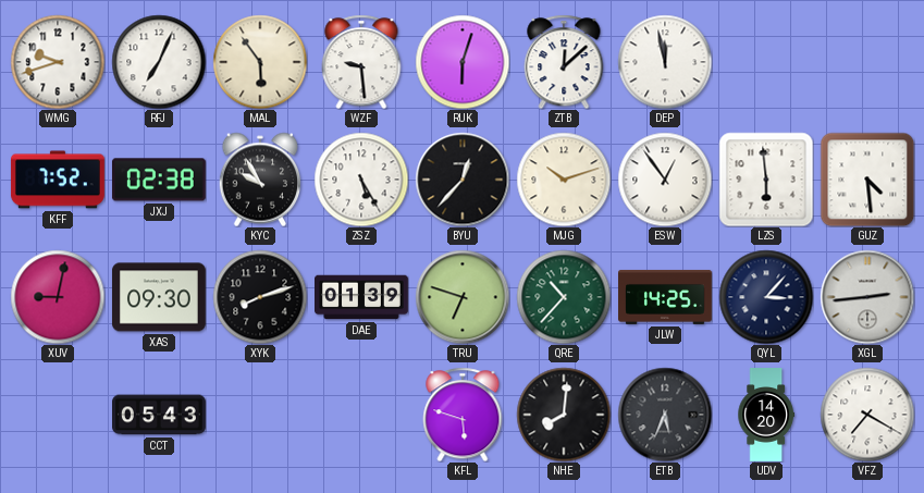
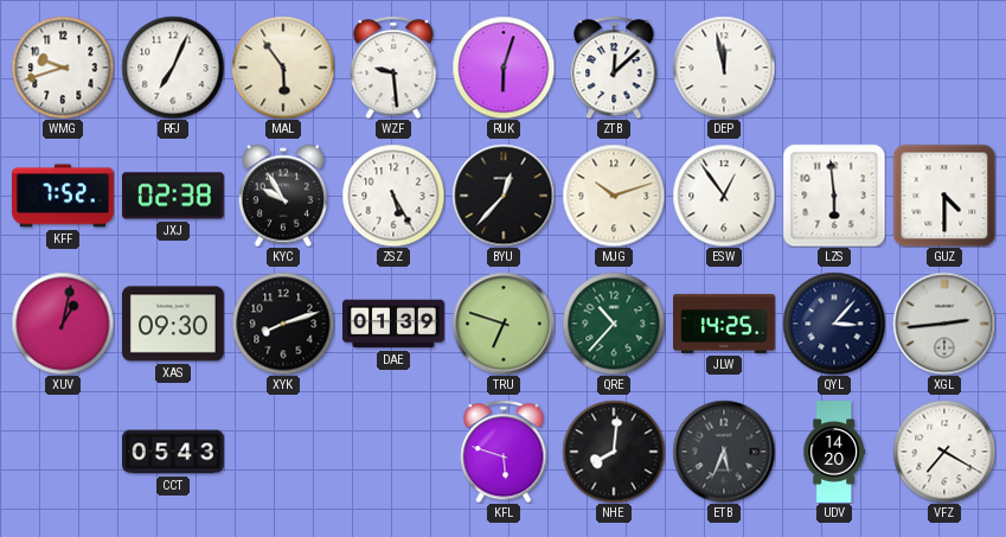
GUZ: 4:29 -> 4:30
XUV: 9:02 -> 1:02
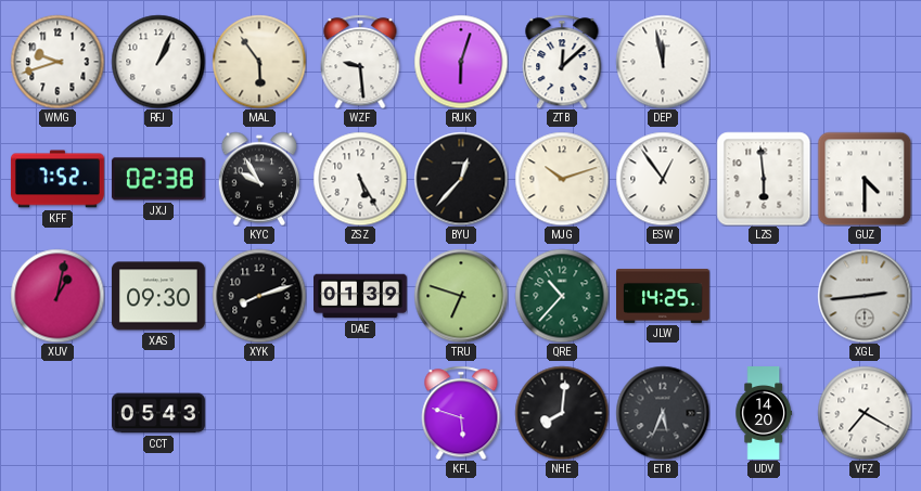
RFJ: 7:04 -> 1:04
QYL: 3:07 -> none
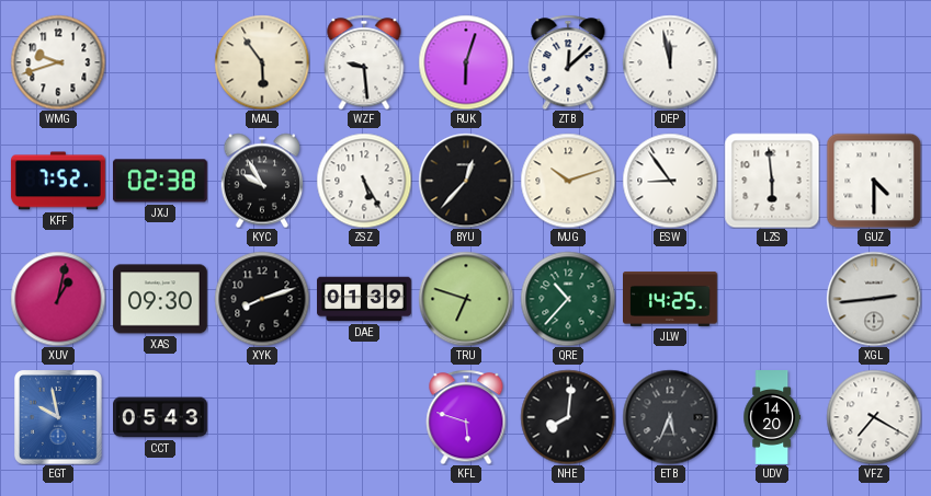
RFJ: 1:04 -> none
ESW: 12:54 -> 8:54
EGT: none -> 9:58
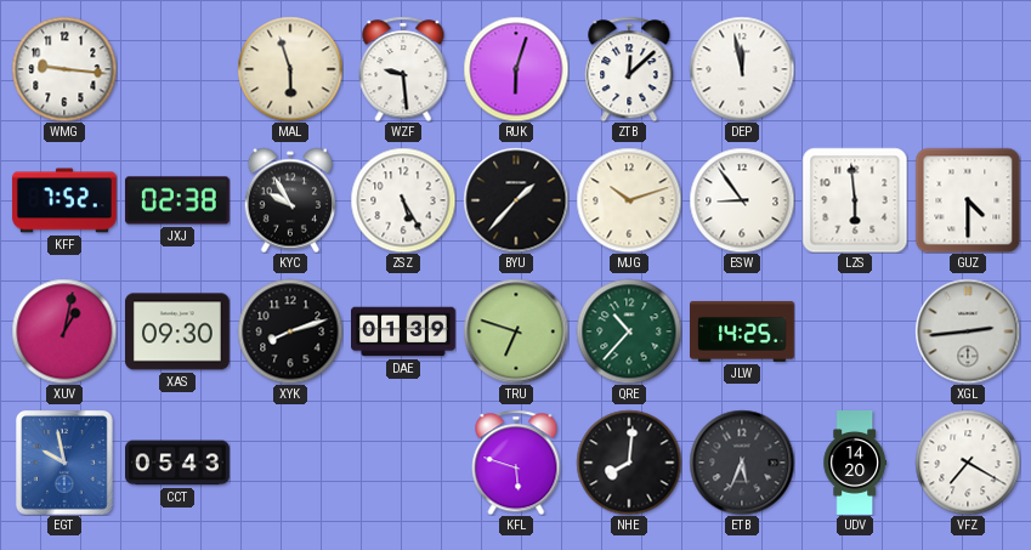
WMG: 9:42 -> 9:16
MAL: 5:54 -> 5:57
BYU: 12:37 -> 1:37
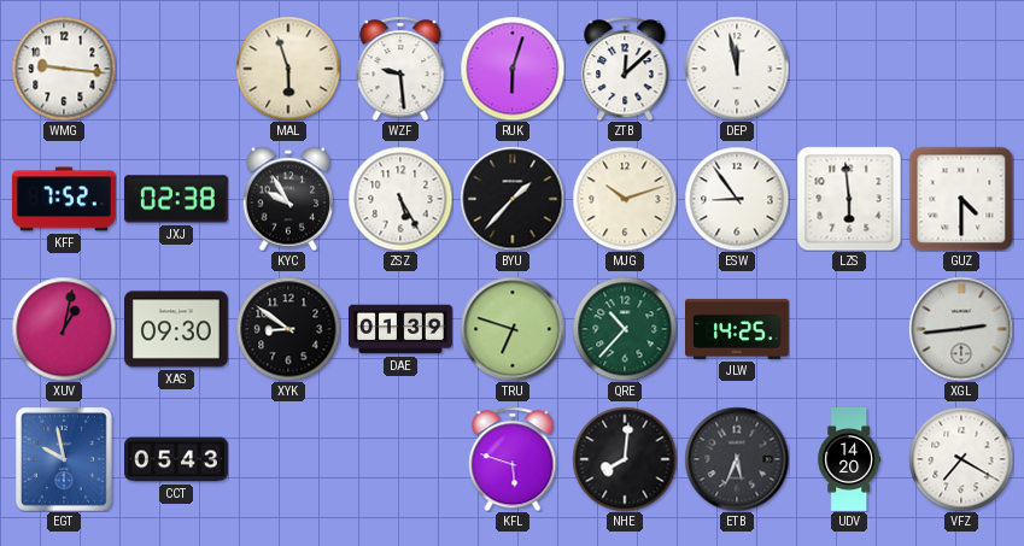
XYK: 8:12 -> 8:51
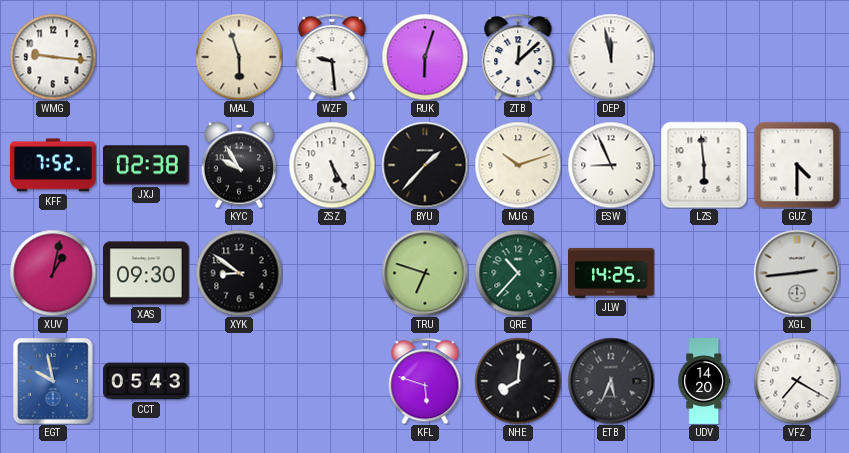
ESW: 8:54 -> 8:56
DAE: 01:39 -> none
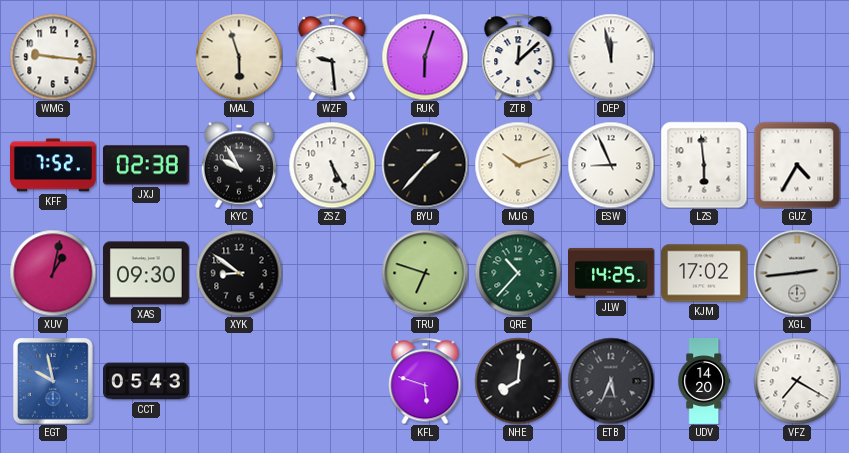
GUZ: 4:30 -> 4:35
KJM: none -> 17:02
